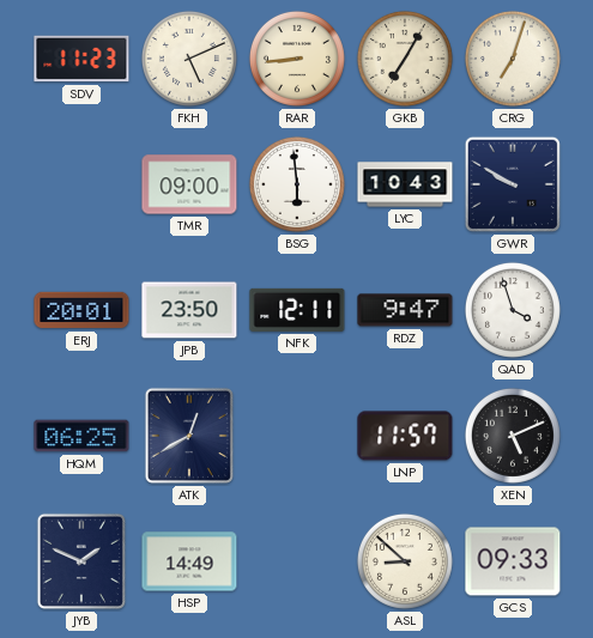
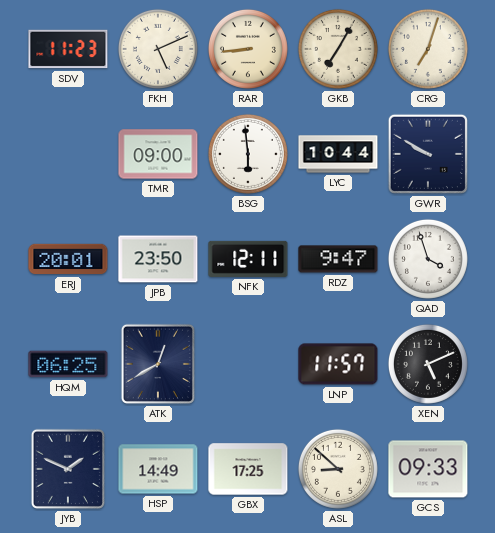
LYC: 10:43 -> 10:44
GBX: none -> 17:25
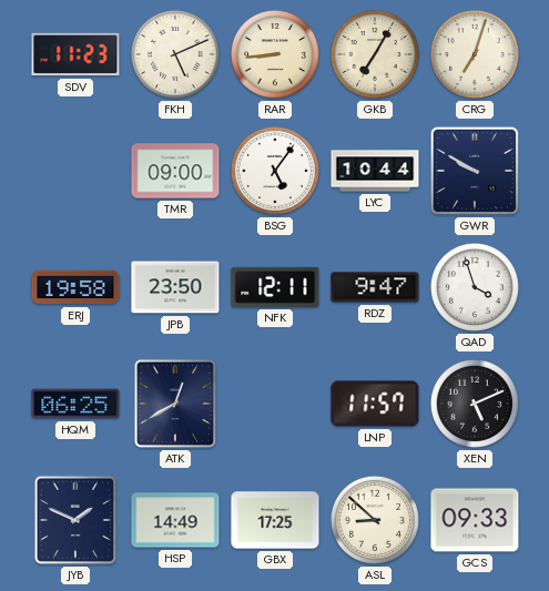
BSG: 5:59 -> 5:06
ERJ: 20:01 -> 19:58
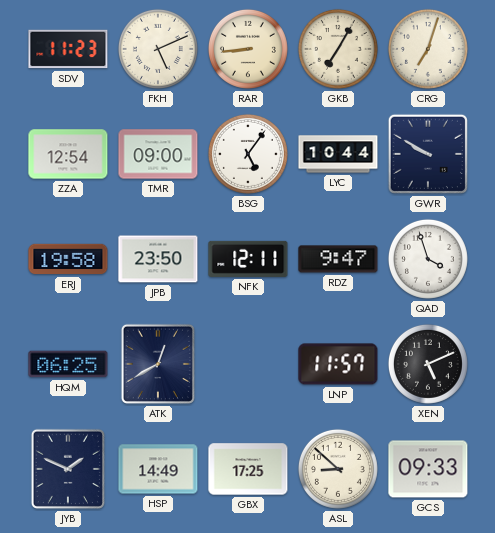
ZZA: none -> 12:54
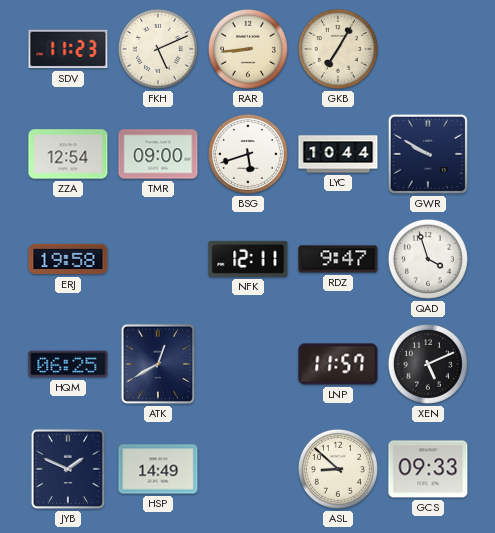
CRG: 7:03 -> none
BSG: 5:06 -> 5:42
JPB: 23:50 -> none
GBX: 17:25 -> none
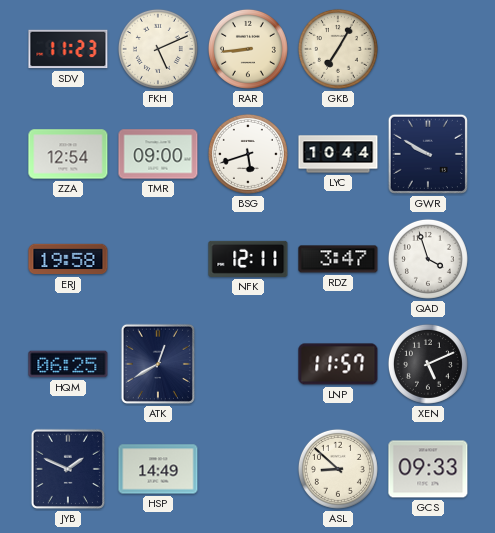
RDZ: 9:47 -> 3:47
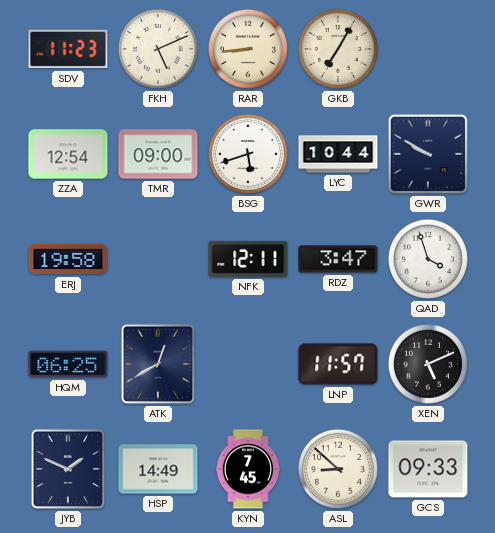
KYN: none -> 7:45
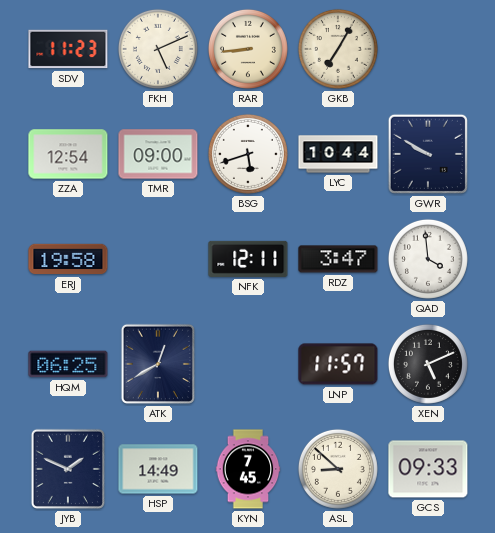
QAD: 3:57 -> 3:59
